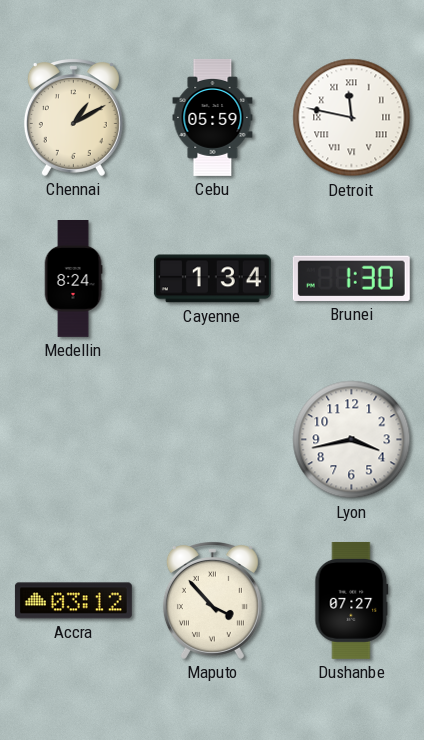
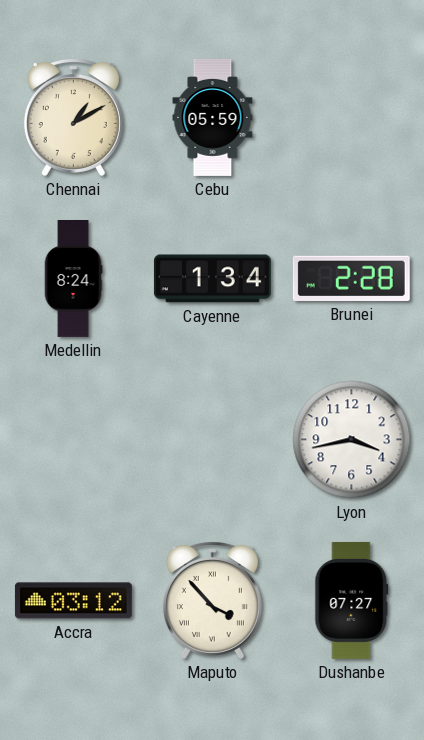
Detroit: 11:47 -> none
Brunei: 1:30 -> 2:28
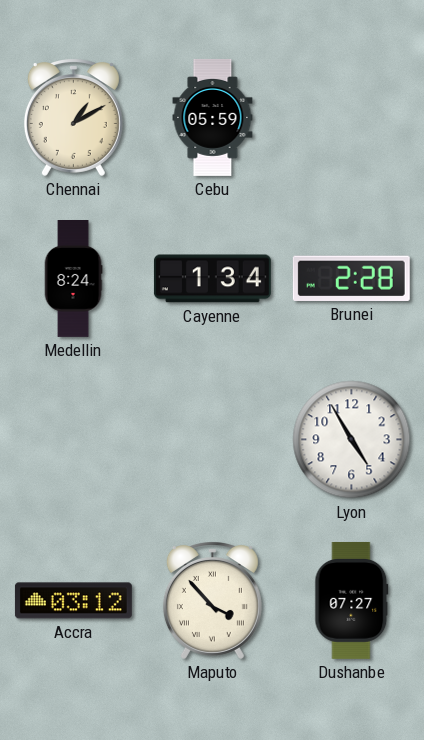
Lyon: 3:43 -> 4:55
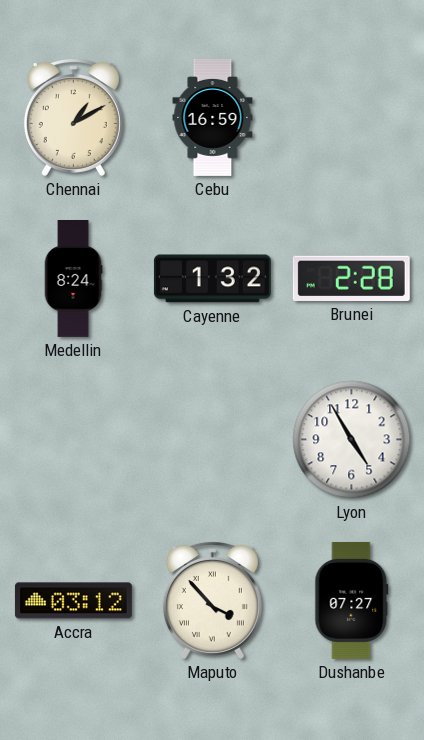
Cebu: 05:59 -> 16:59
Cayenne: 1:34 -> 1:32
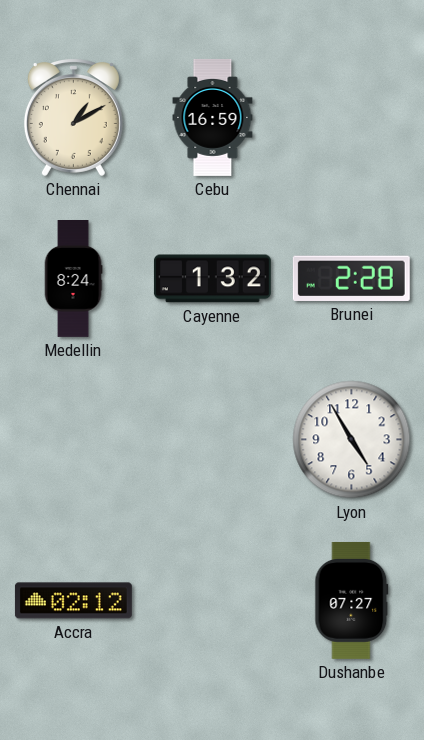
Accra: 03:12 -> 02:12
Maputo: 3:53 -> none
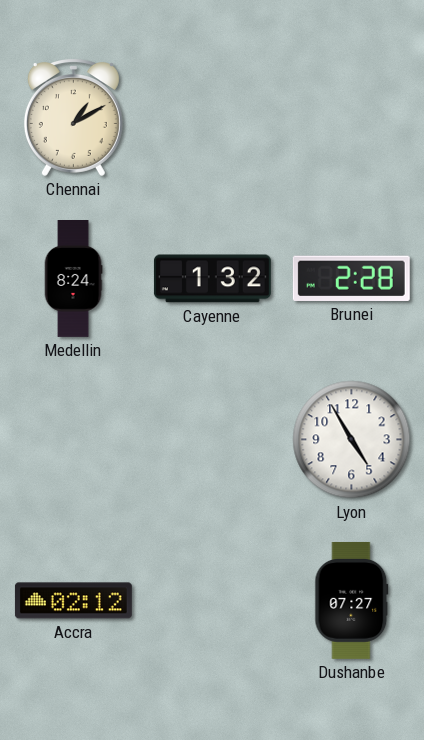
Cebu: 16:59 -> none
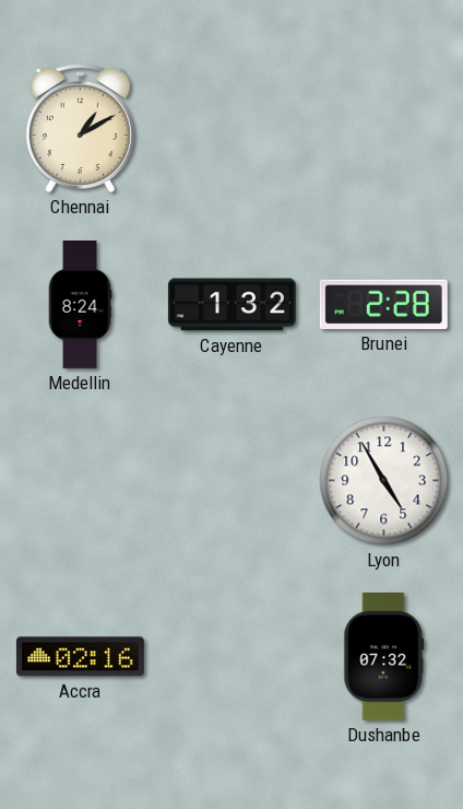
Accra: 02:12 -> 02:16
Dushanbe: 07:27 -> 07:32
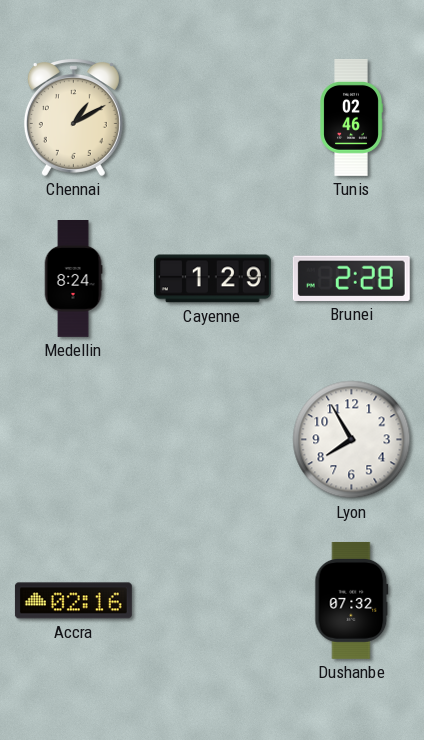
Tunis: none -> 02:46
Cayenne: 1:32 -> 1:29
Lyon: 4:55 -> 7:55
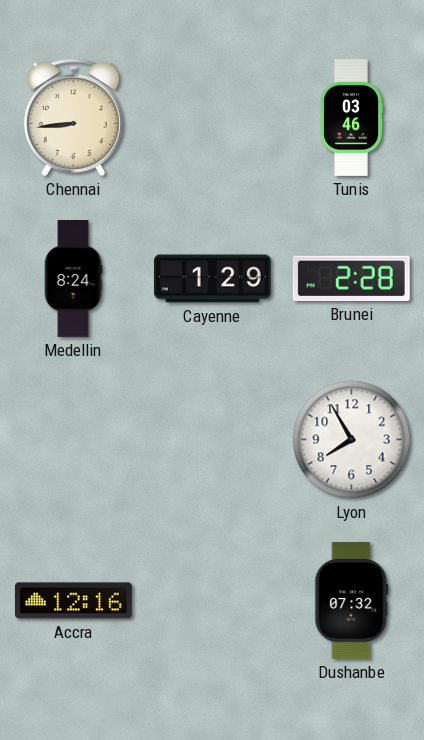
Chennai: 1:10 -> 8:44
Tunis: 02:46 -> 03:46
Accra: 02:16 -> 12:16
